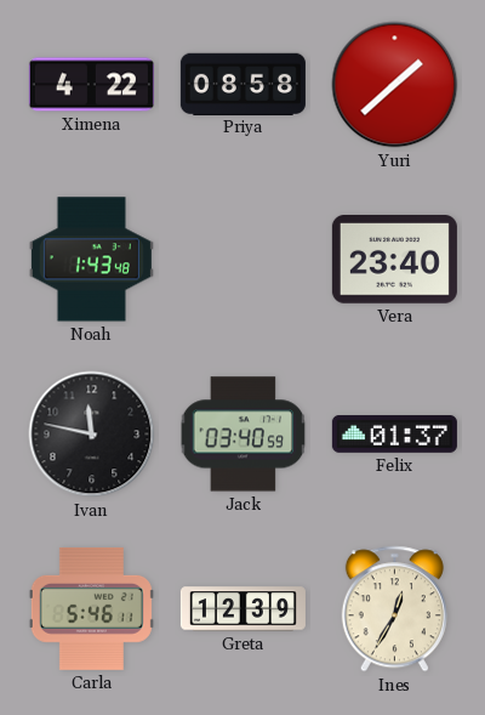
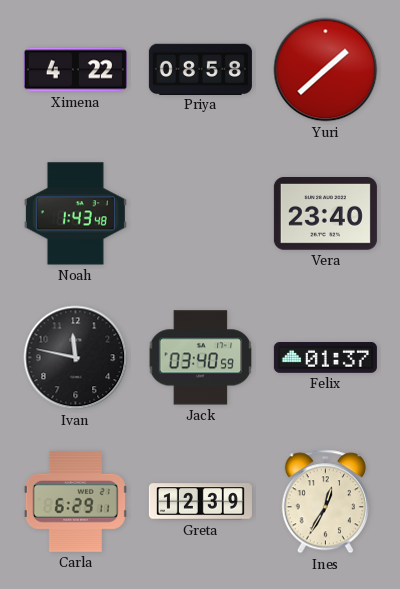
Carla: 5:46 -> 6:29
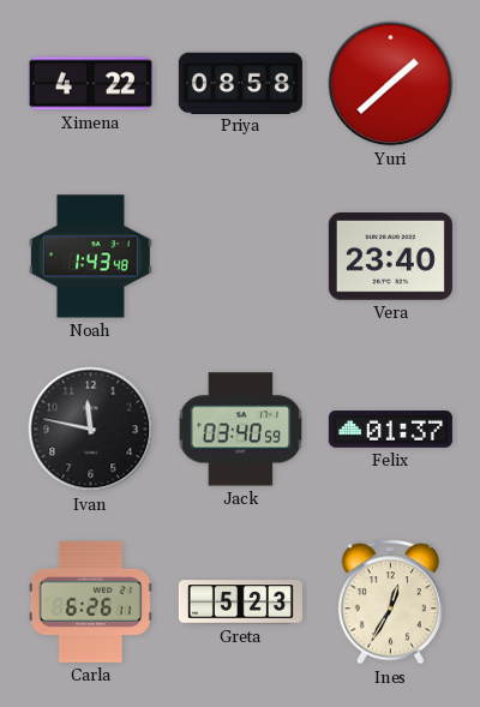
Carla: 6:29 -> 6:26
Greta: 12:39 -> 5:23
